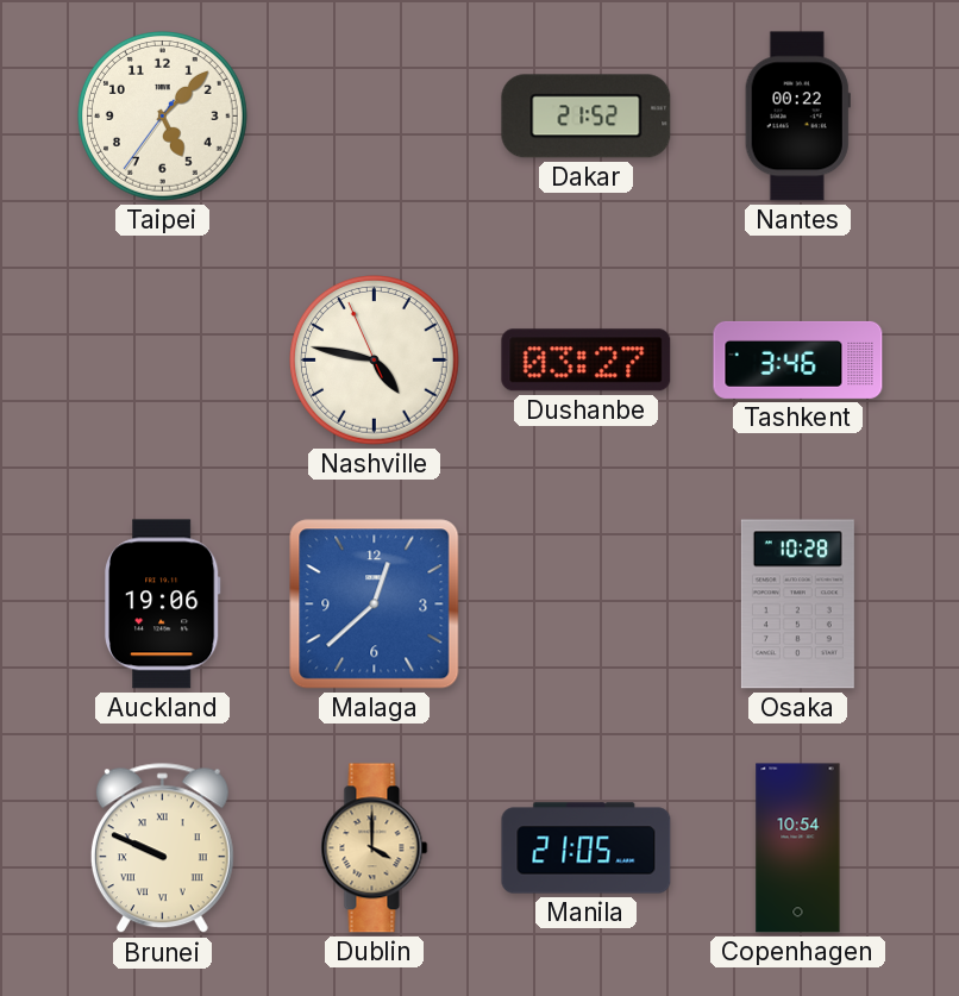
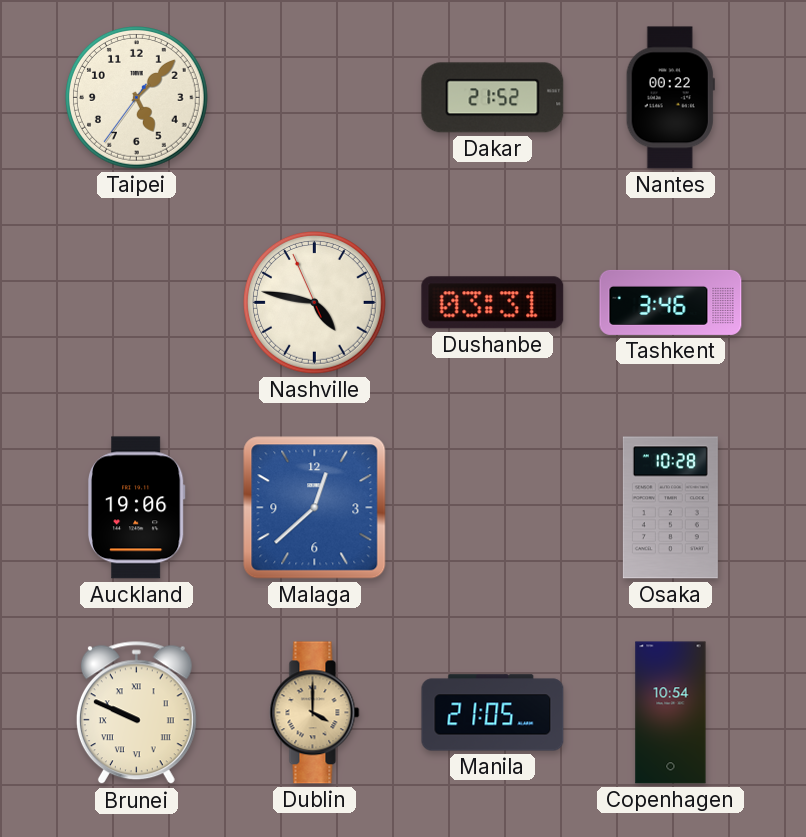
Dushanbe: 03:27 -> 03:31
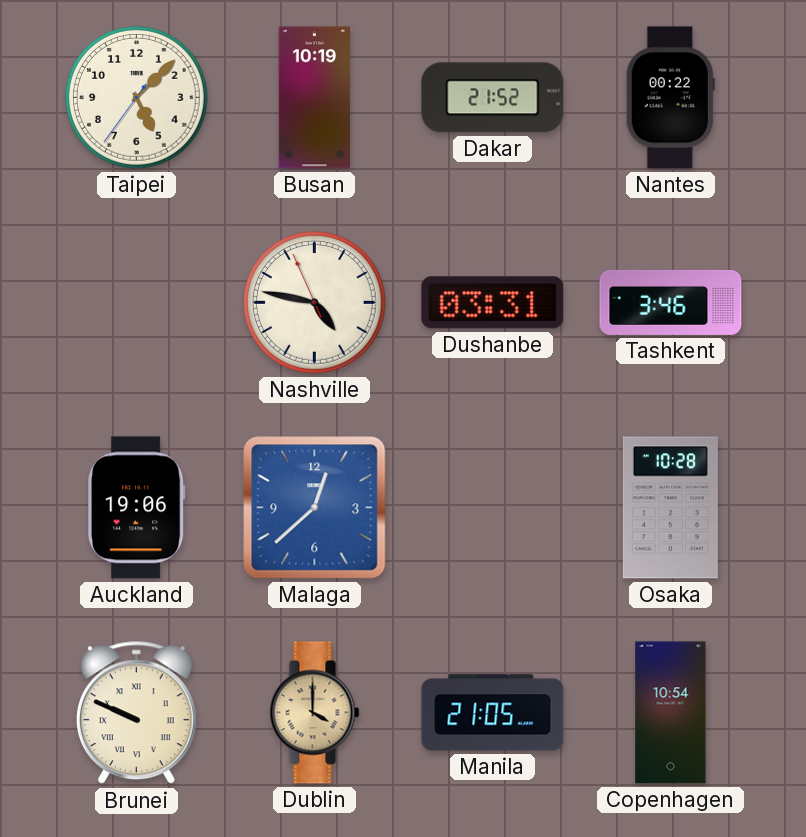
Busan: none -> 10:19
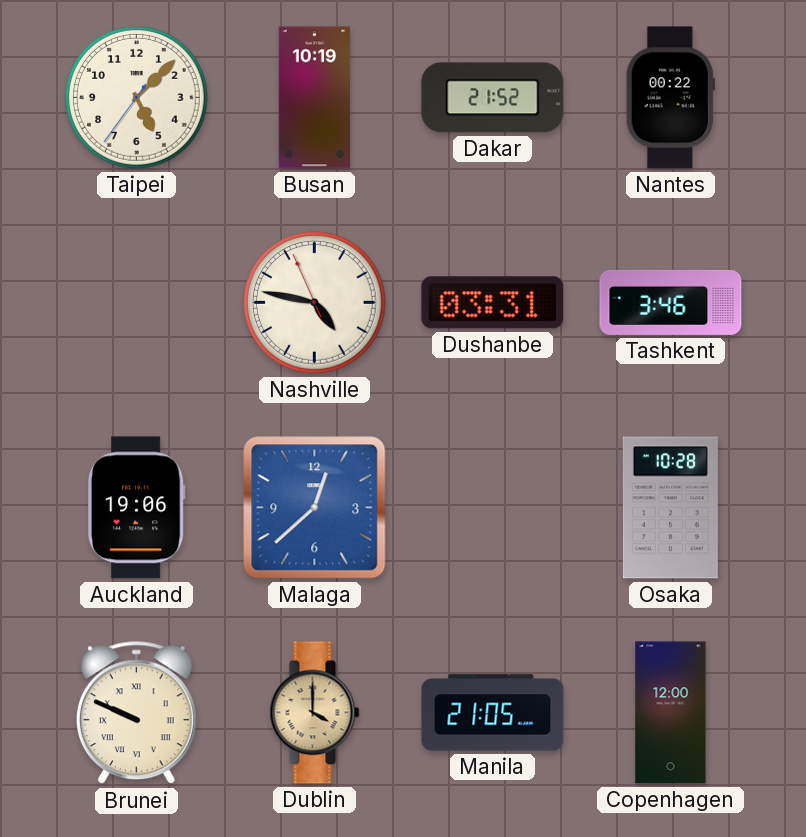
Copenhagen: 10:54 -> 12:00
